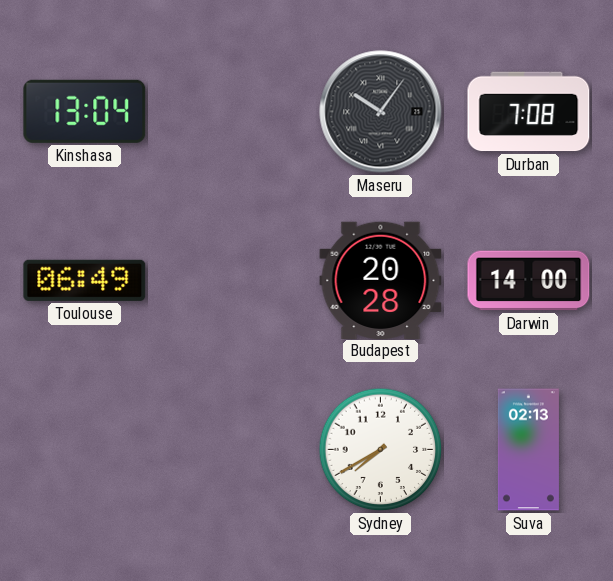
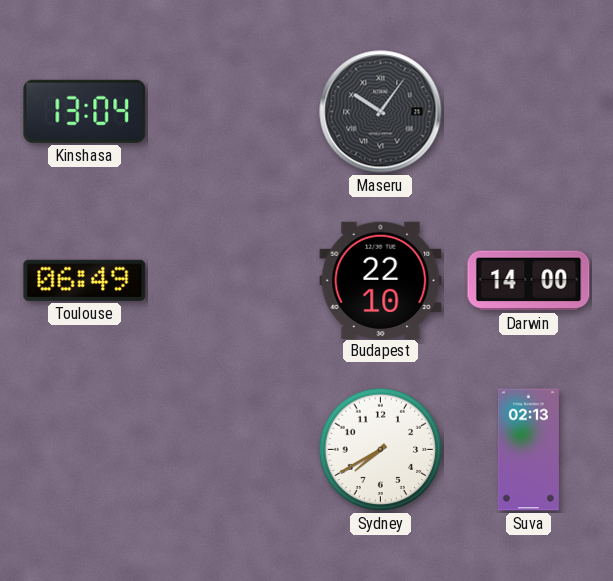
Durban: 7:08 -> none
Budapest: 20:28 -> 22:10
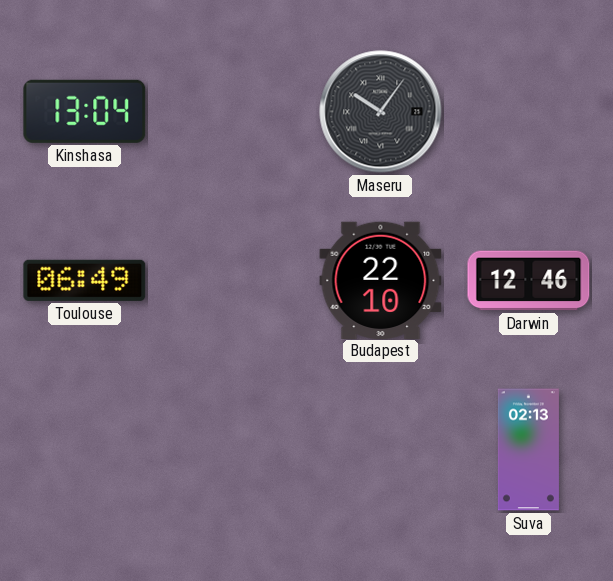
Darwin: 14:00 -> 12:46
Sydney: 7:40 -> none
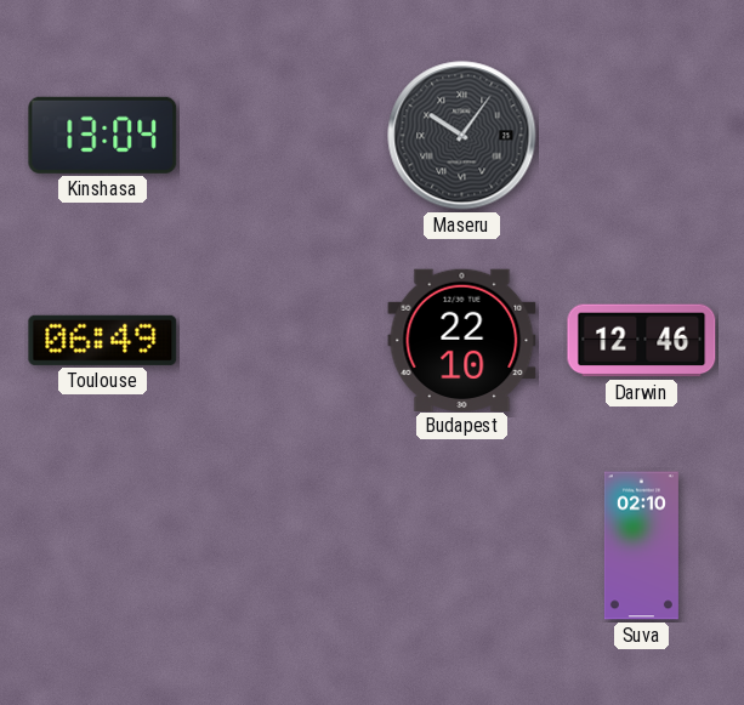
Suva: 02:13 -> 02:10
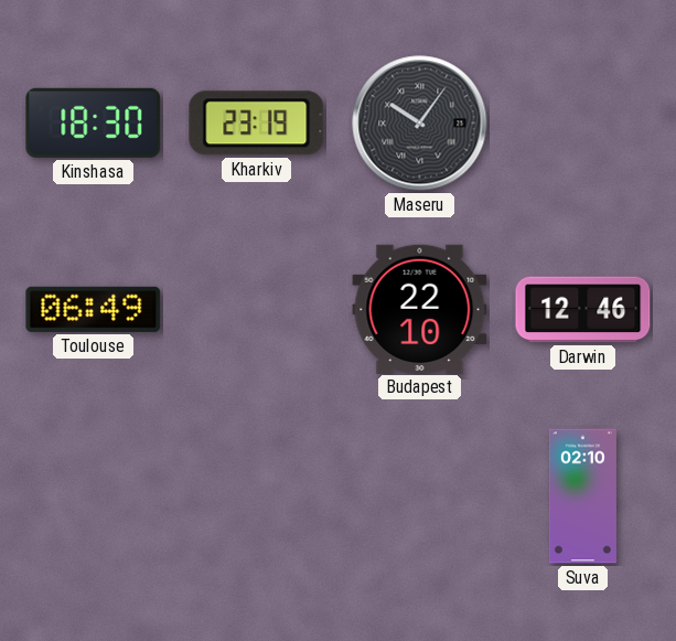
Kinshasa: 13:04 -> 18:30
Kharkiv: none -> 23:19
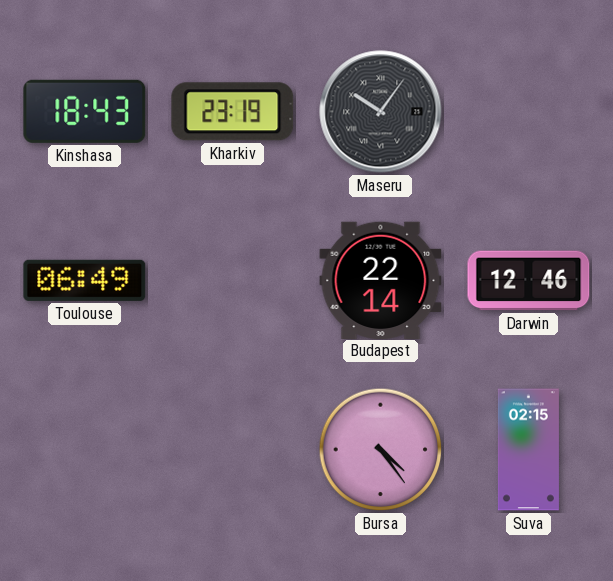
Kinshasa: 18:30 -> 18:43
Budapest: 22:10 -> 22:14
Bursa: none -> 4:24
Suva: 02:10 -> 02:15
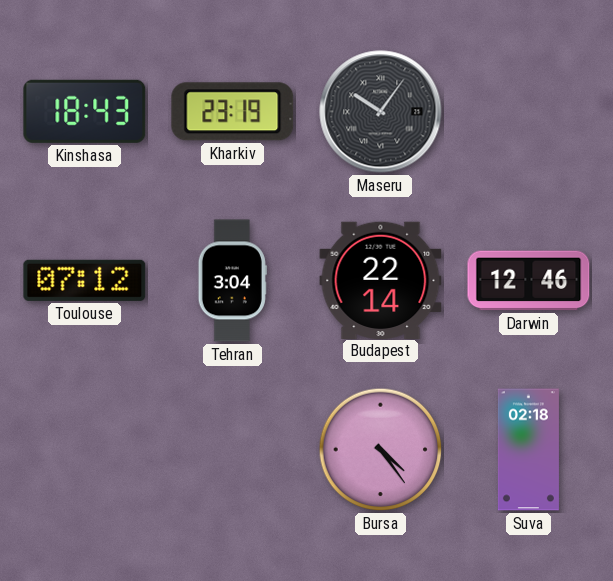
Toulouse: 06:49 -> 07:12
Tehran: none -> 3:04
Suva: 02:15 -> 02:18
